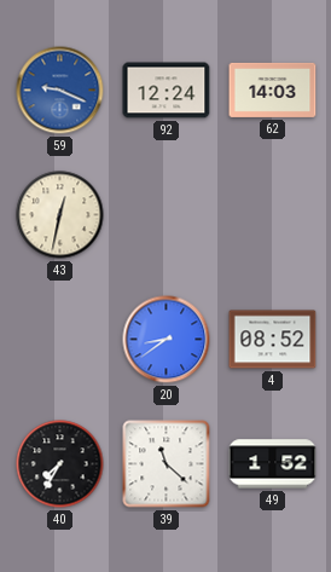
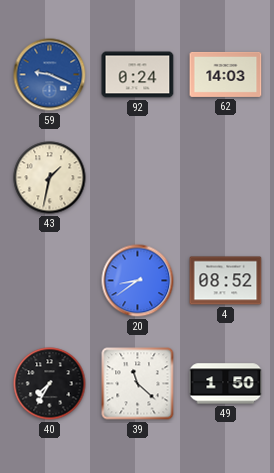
92: 12:24 -> 0:24
43: 12:32 -> 1:32
49: 1:52 -> 1:50
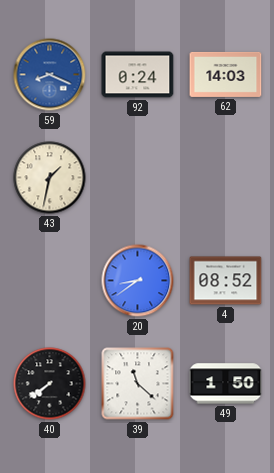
59: 9:19 -> 8:19
40: 7:35 -> 7:39
